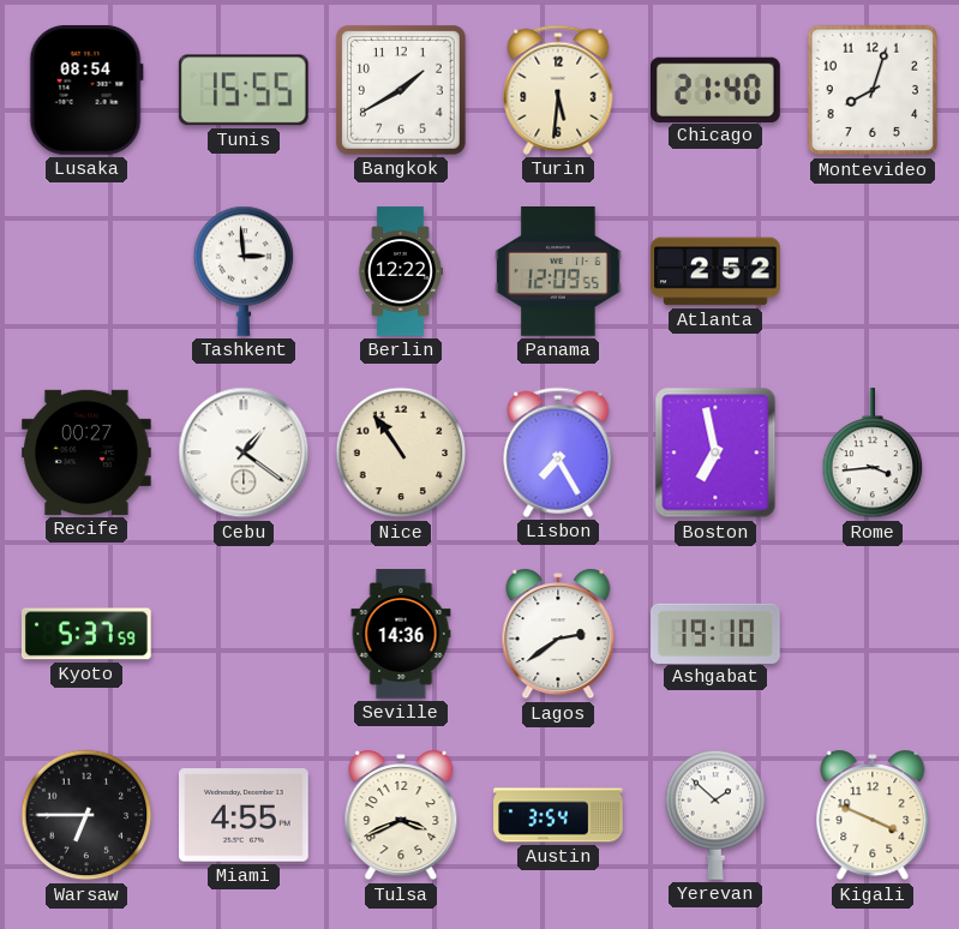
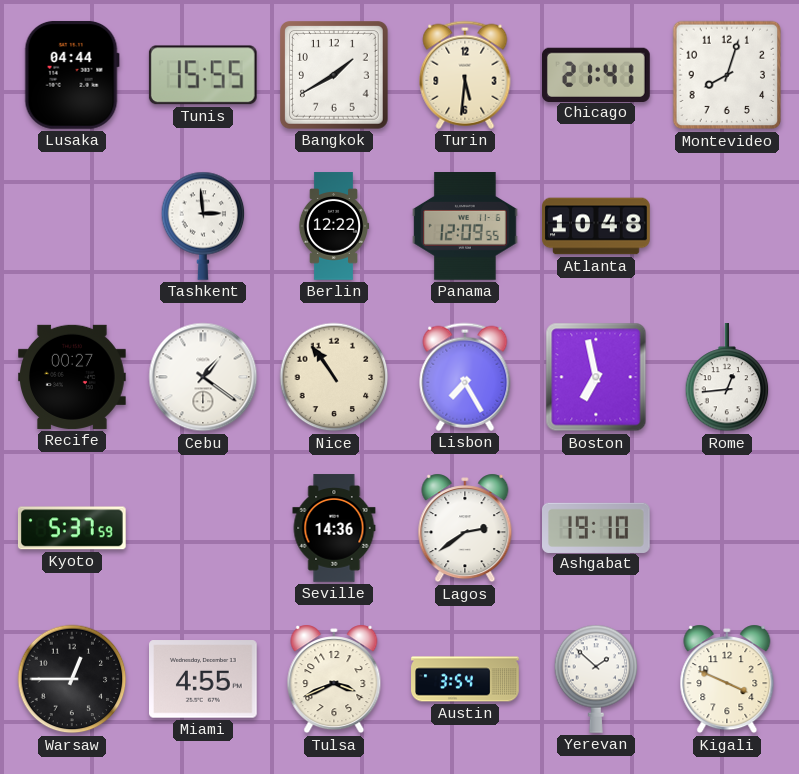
Lusaka: 08:54 -> 04:44
Chicago: 21:40 -> 21:41
Atlanta: 2:52 -> 10:48
Rome: 3:44 -> 12:44
Warsaw: 6:45 -> 12:45
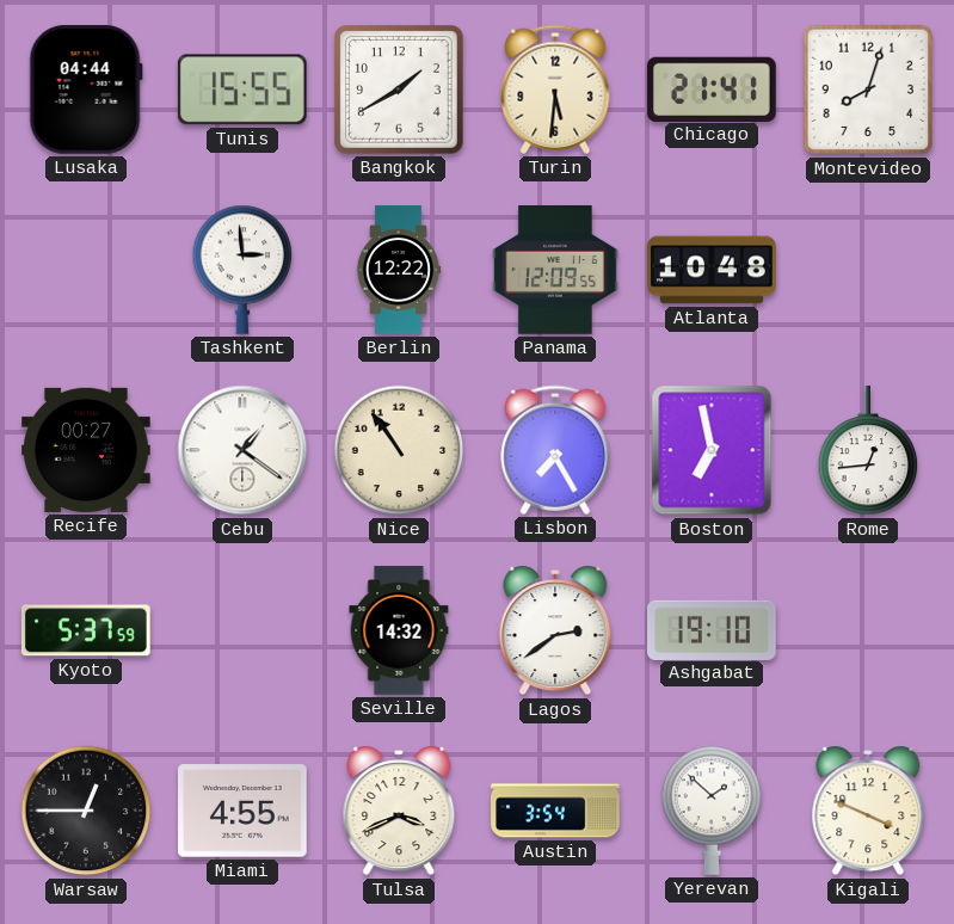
Seville: 14:36 -> 14:32
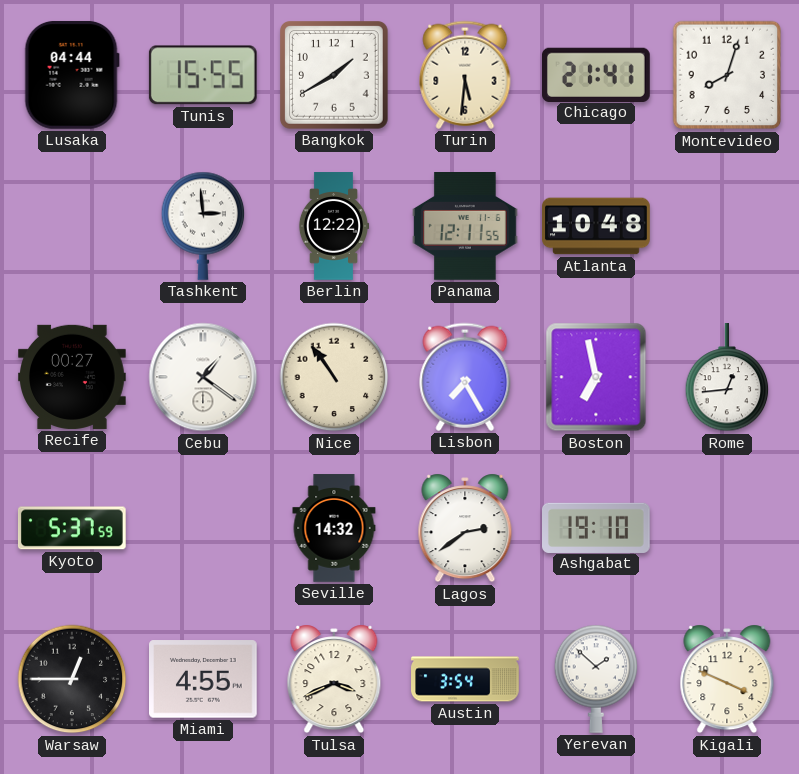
Panama: 12:09 -> 12:11
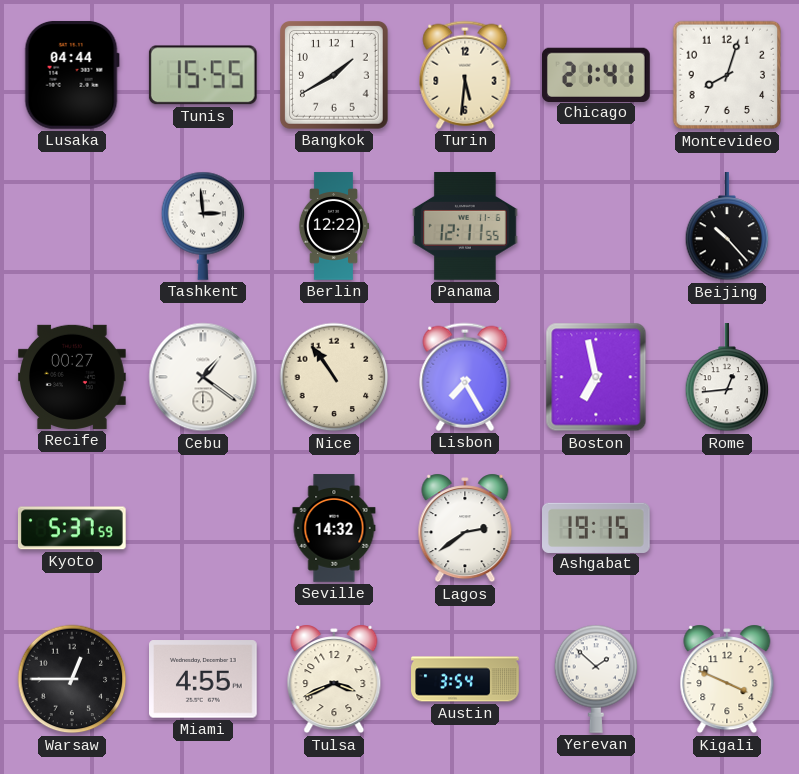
Atlanta: 10:48 -> none
Beijing: none -> 10:23
Ashgabat: 19:10 -> 19:15
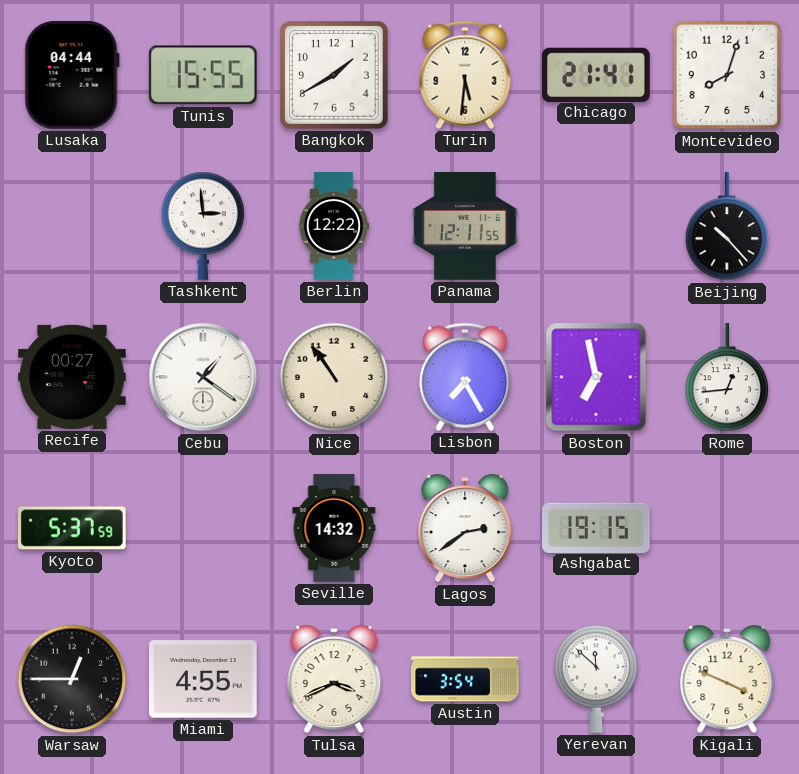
Yerevan: 1:52 -> 11:52
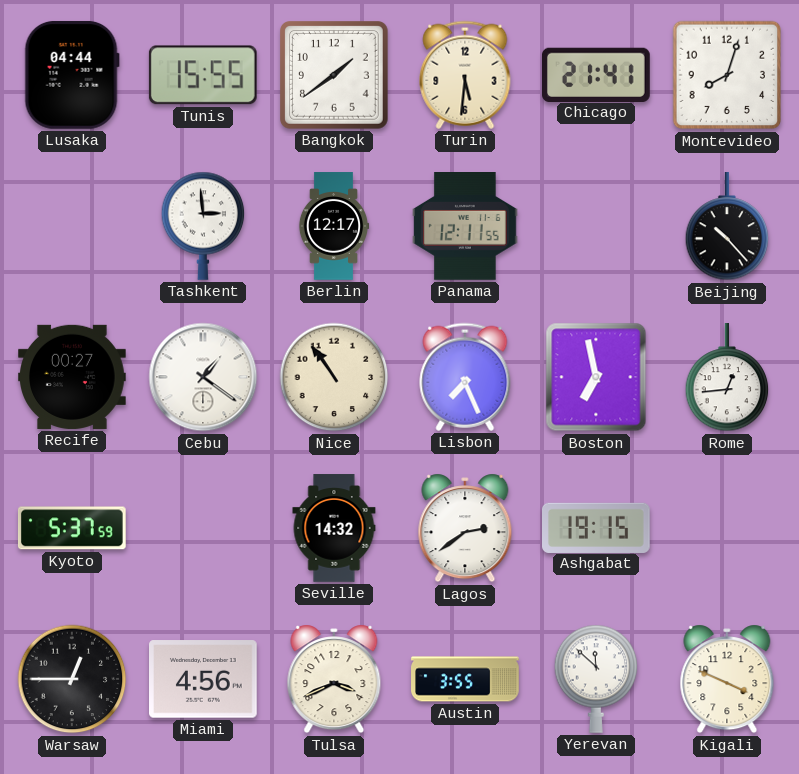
Bangkok: 1:40 -> 1:39
Berlin: 12:22 -> 12:17
Lisbon: 7:25 -> 7:26
Miami: 4:55 -> 4:56
Austin: 3:54 -> 3:55
